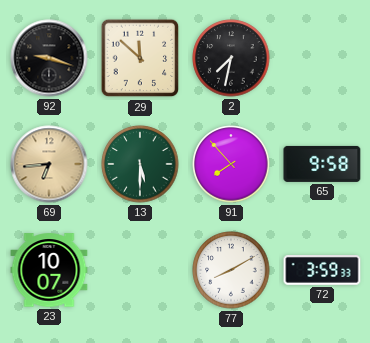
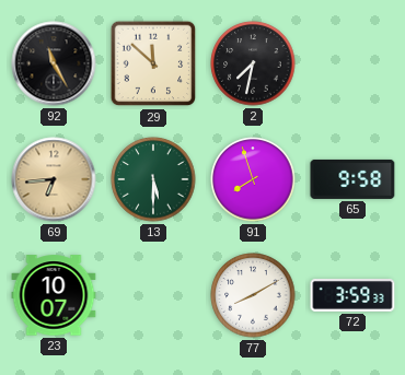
92: 9:18 -> 11:25
91: 7:53 -> 7:57
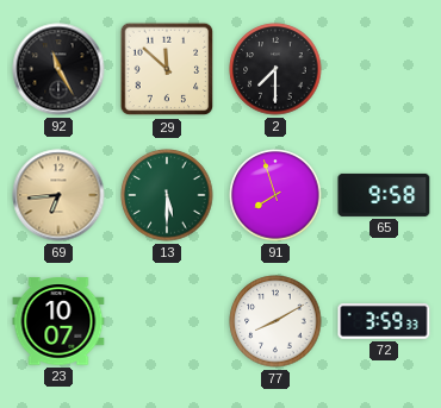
2: 7:32 -> 7:30
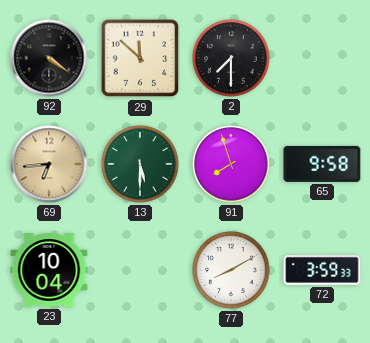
92: 11:25 -> 4:21
23: 10:07 -> 10:04
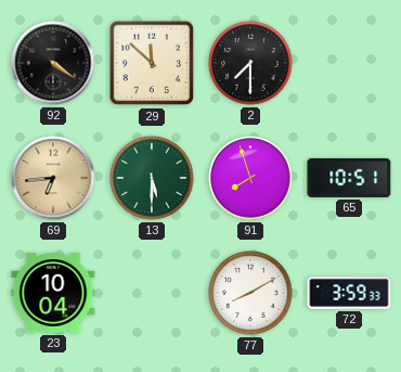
65: 9:58 -> 10:51
